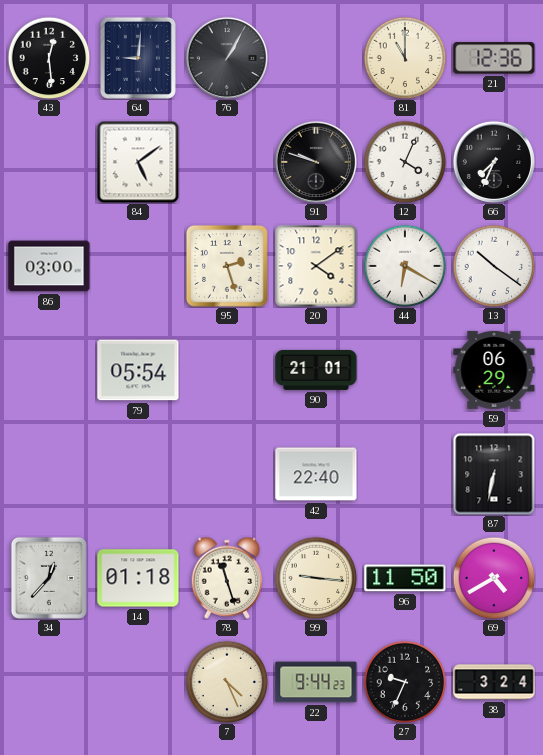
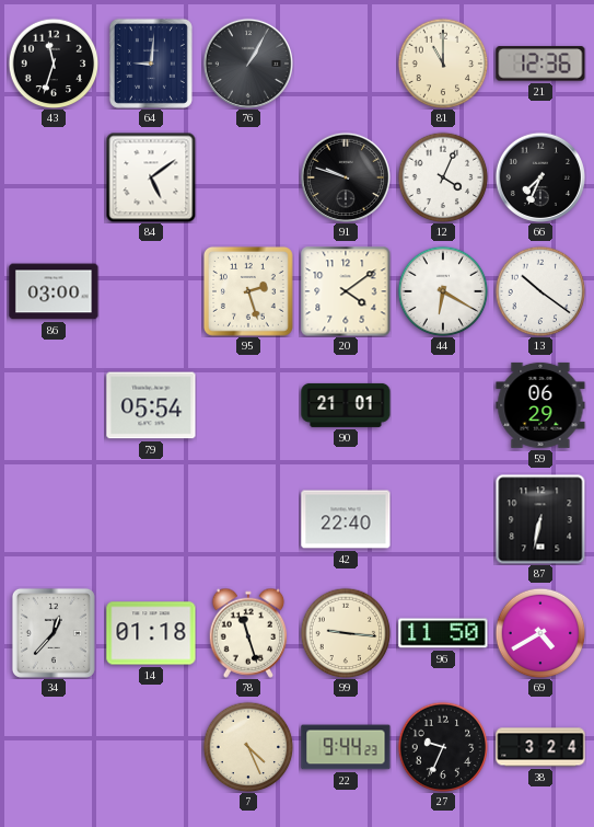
43: 12:29 -> 11:33
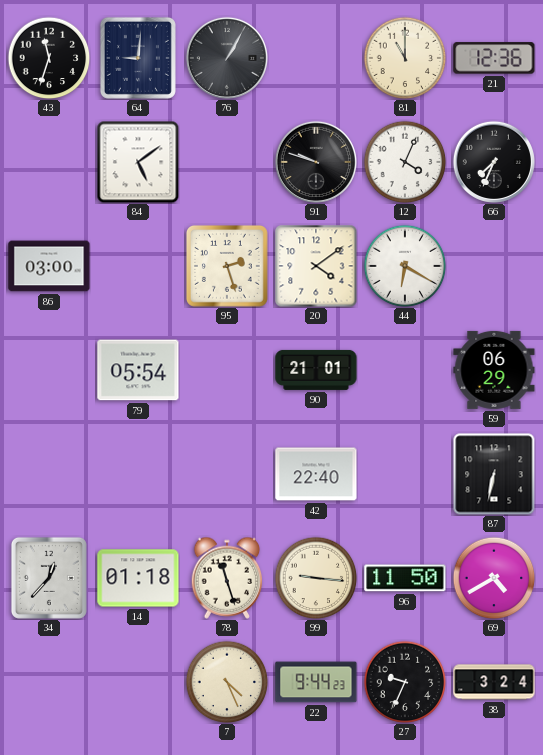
13: 10:21 -> none
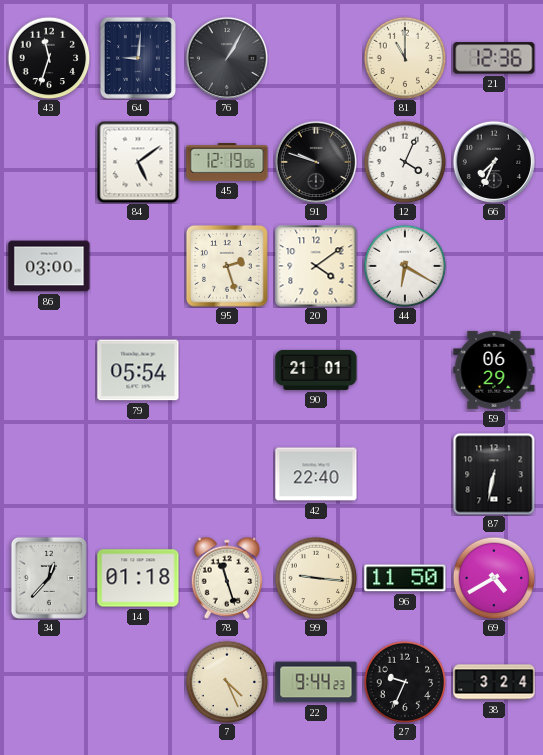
45: none -> 12:19
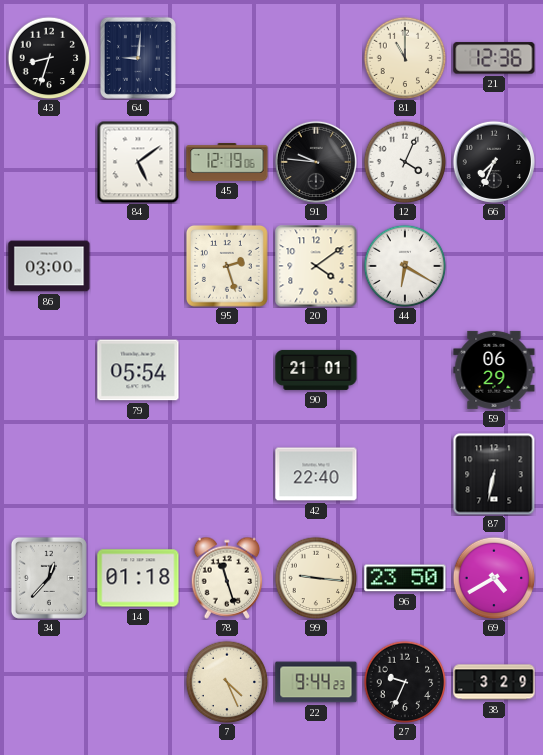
43: 11:33 -> 8:33
76: 1:05 -> none
91: 9:48 -> 9:46
96: 11:50 -> 23:50
38: 3:24 -> 3:29
